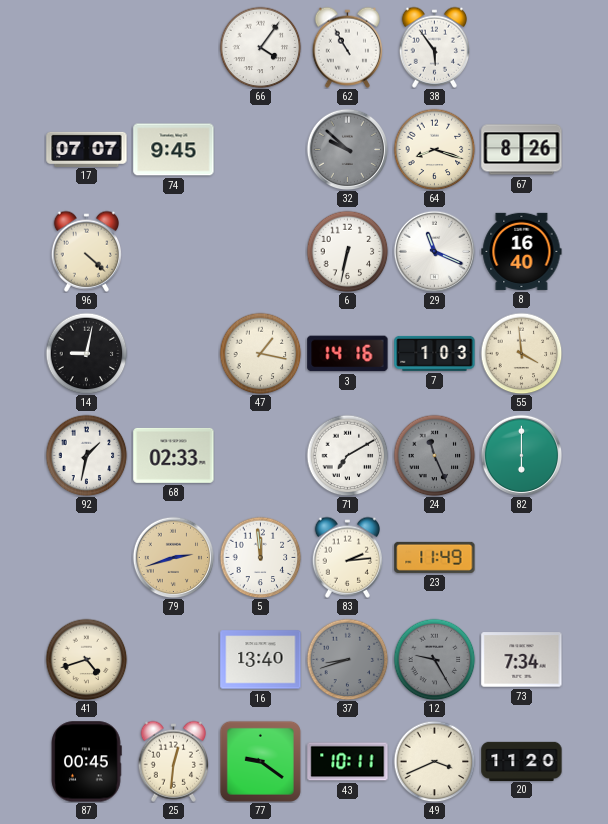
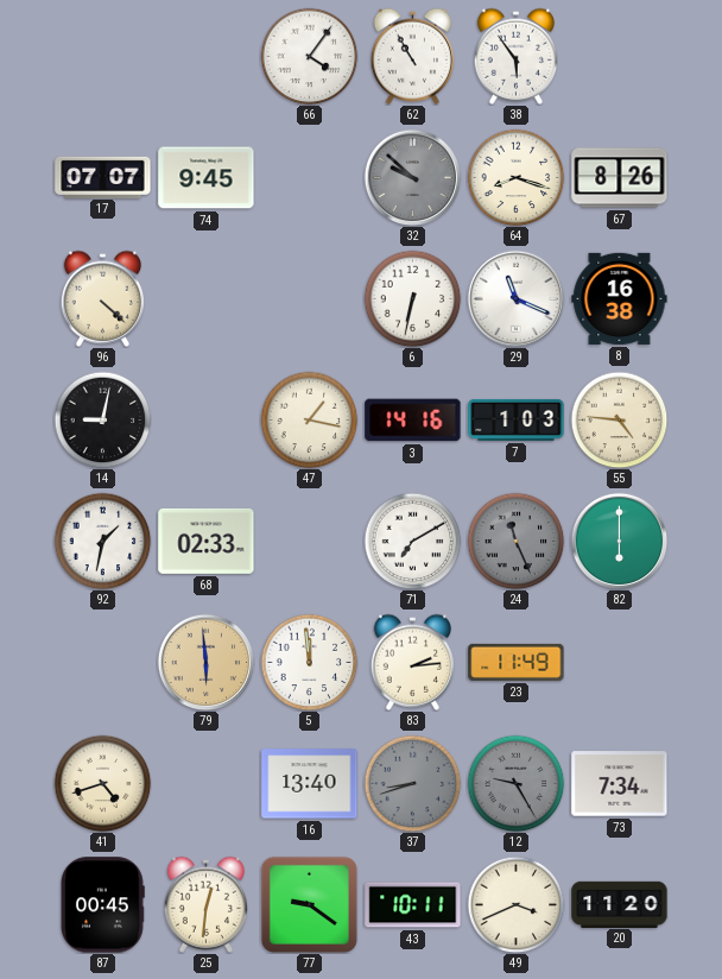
8: 16:40 -> 16:38
55: 3:59 -> 4:46
79: 2:42 -> 5:59
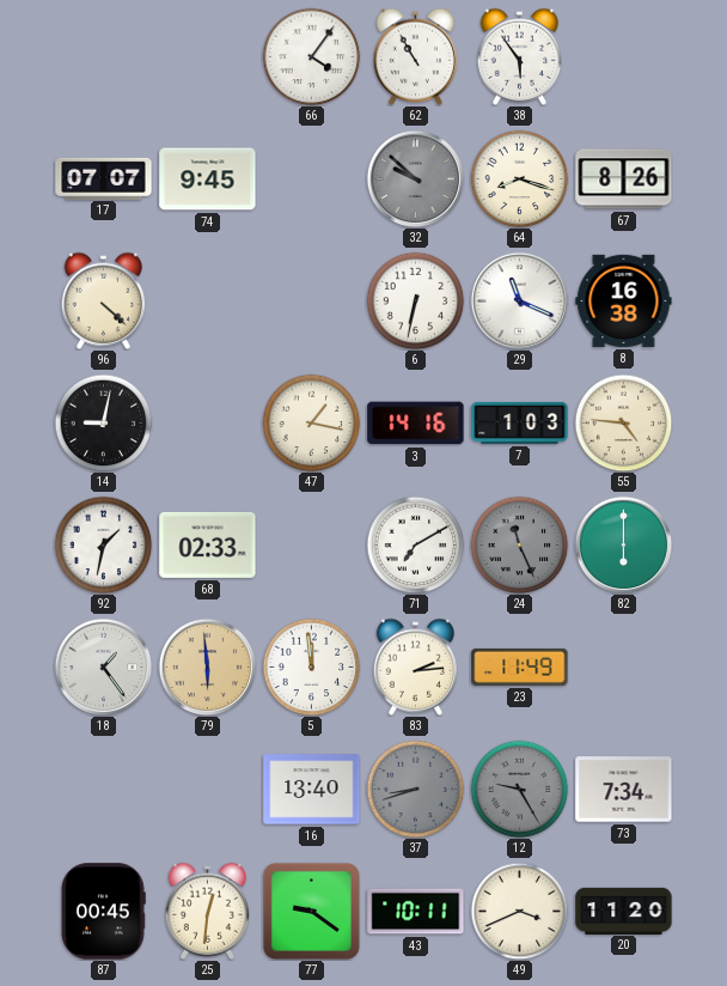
18: none -> 1:24
41: 4:42 -> none
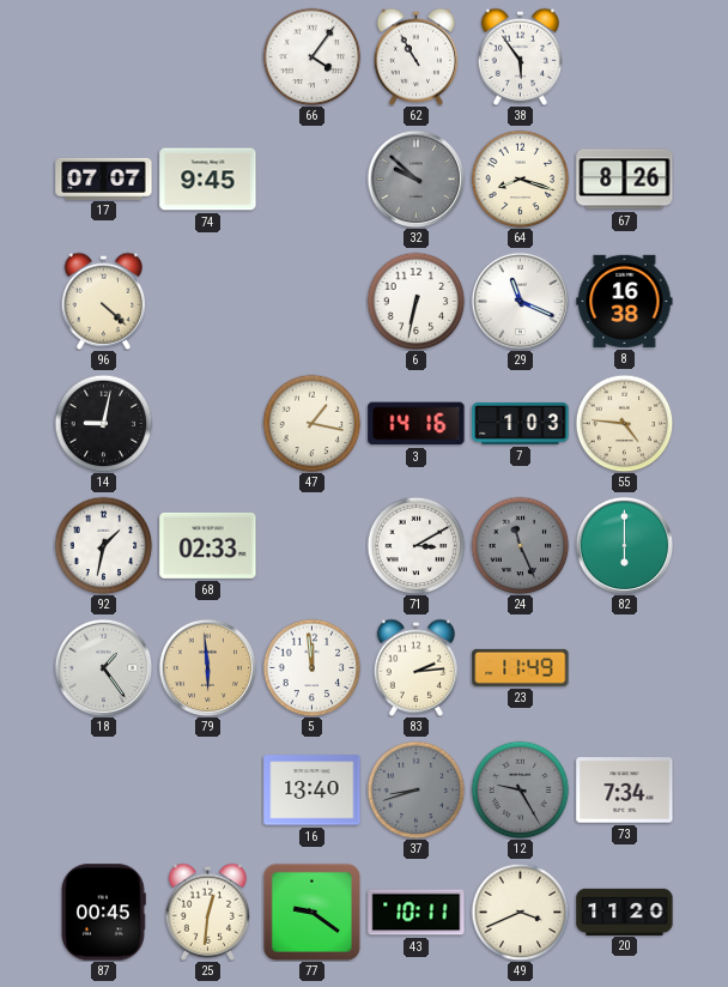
71: 7:10 -> 3:10
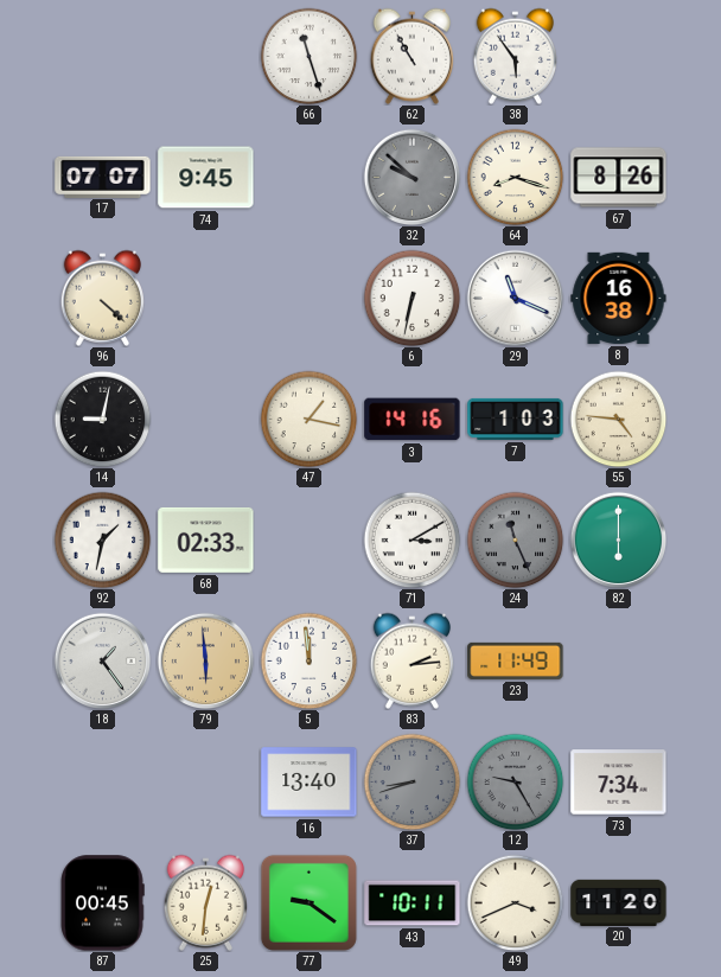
66: 4:06 -> 11:27
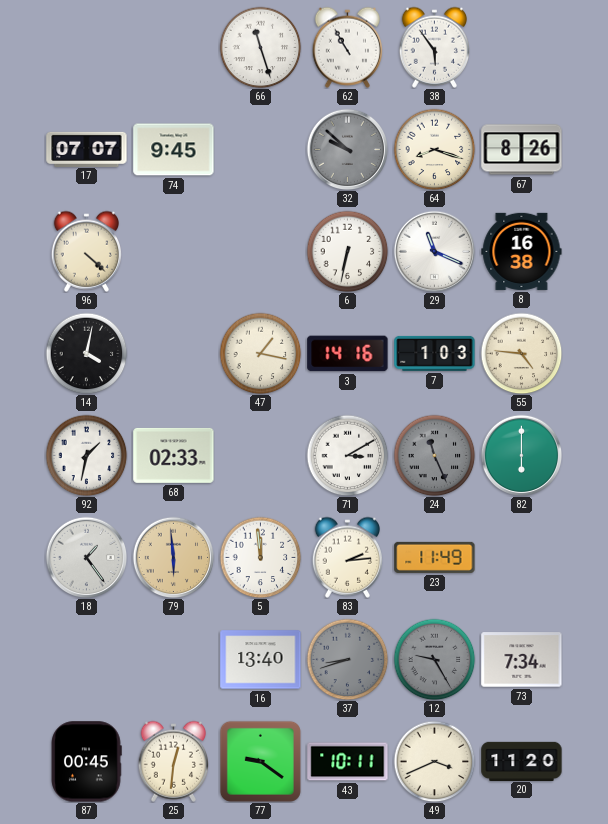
14: 9:02 -> 4:02
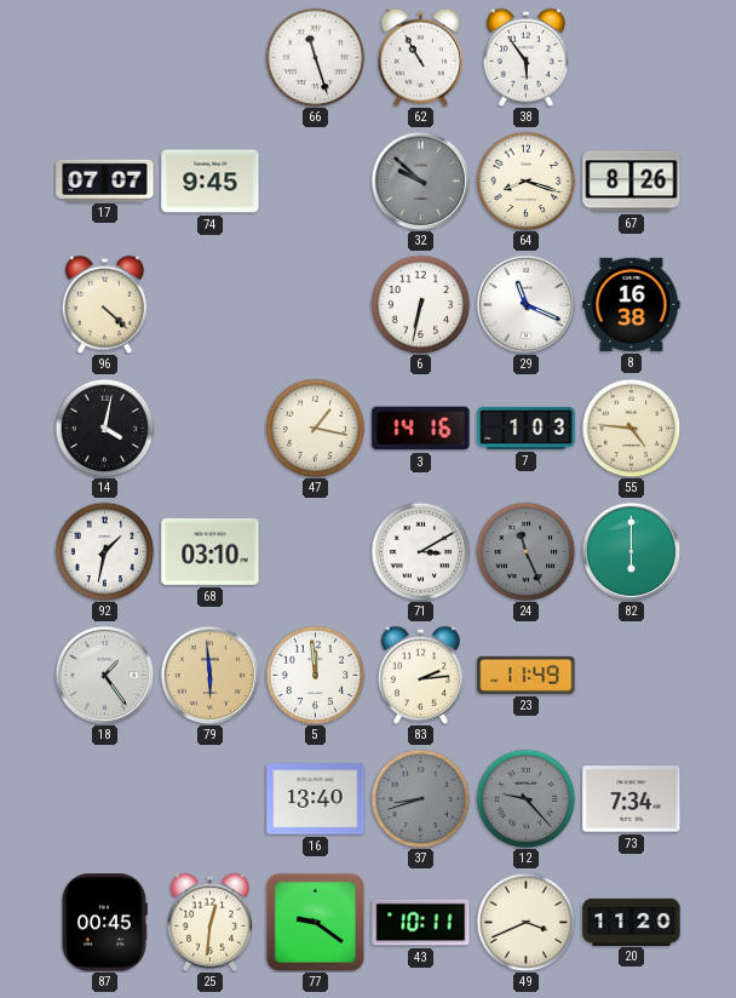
68: 02:33 -> 03:10
12: 9:25 -> 9:23
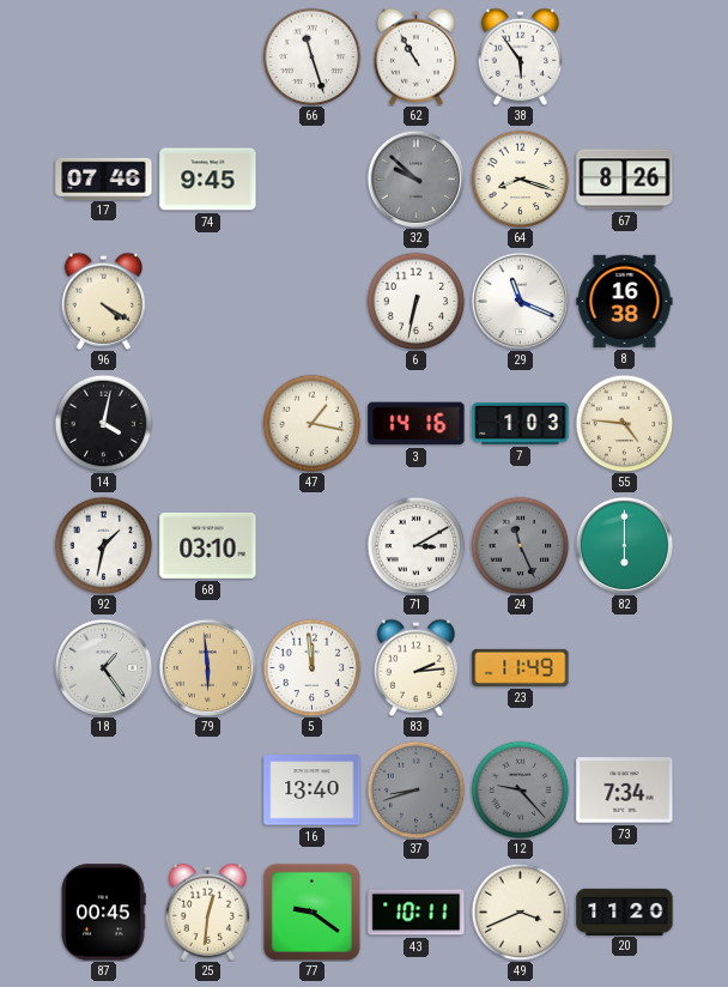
17: 07:07 -> 07:46
96: 4:22 -> 4:20
